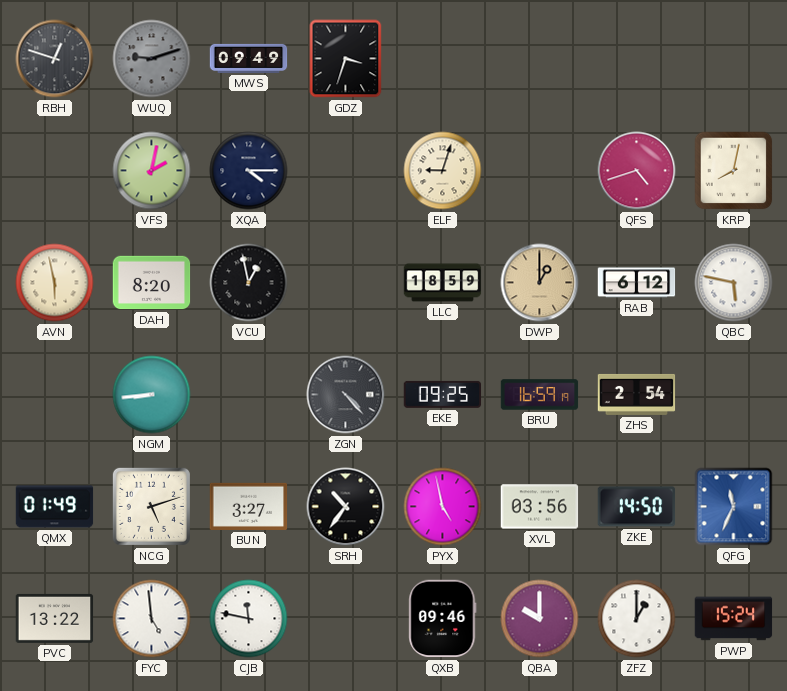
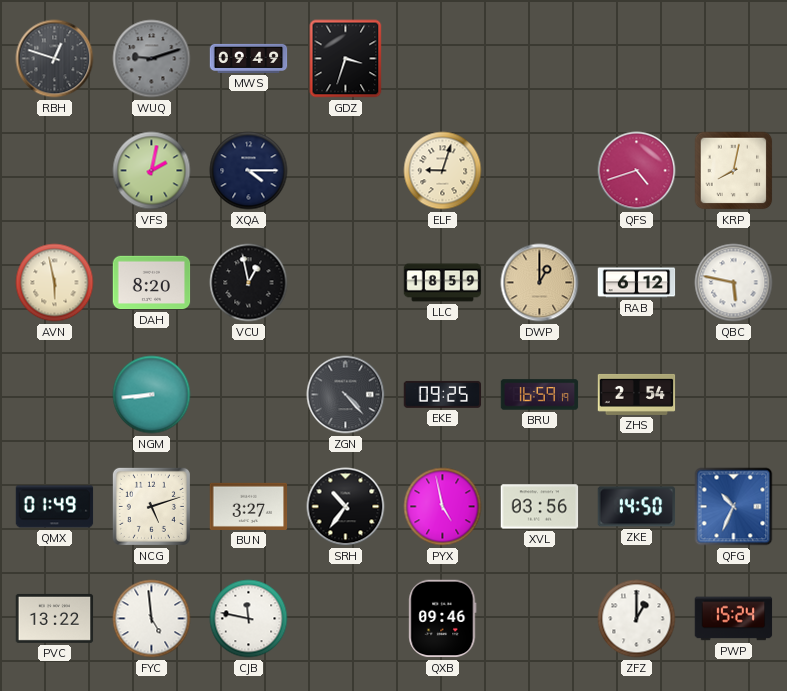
QFG: 11:34 -> 10:34
QBA: 10:00 -> none
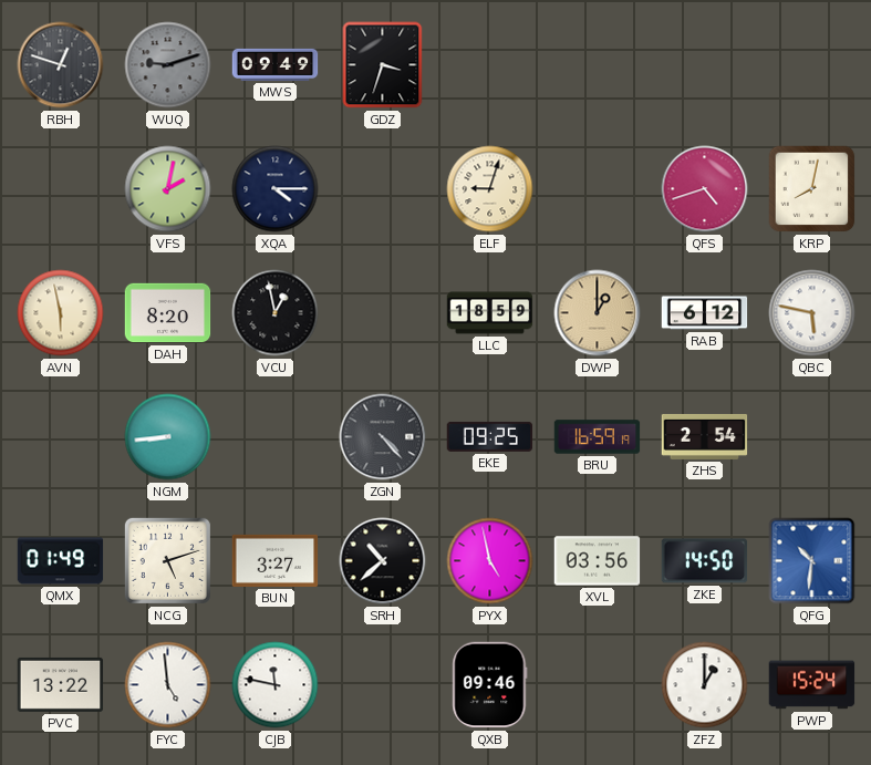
SRH: 10:36 -> 10:38
QFG: 10:34 -> 10:31
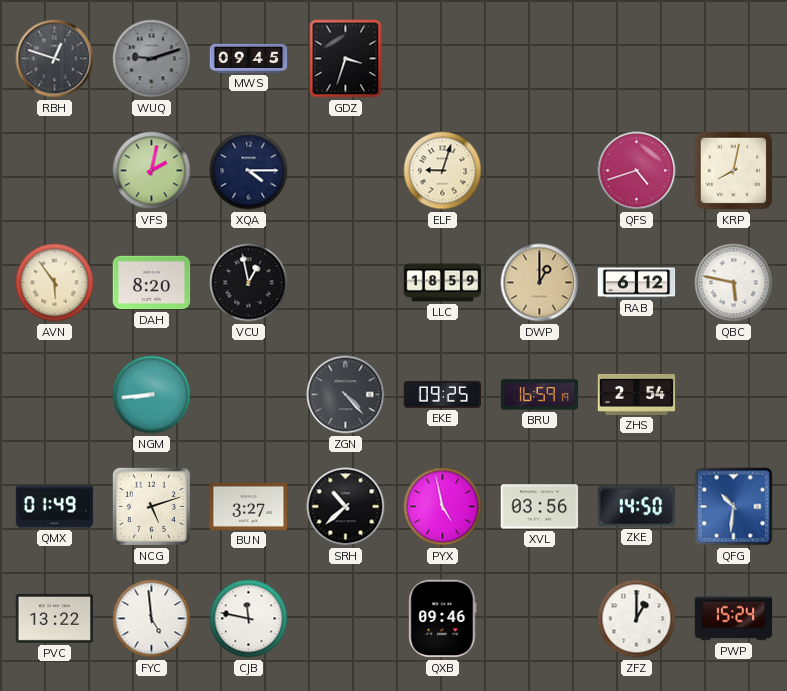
MWS: 09:49 -> 09:45
AVN: 5:58 -> 5:54
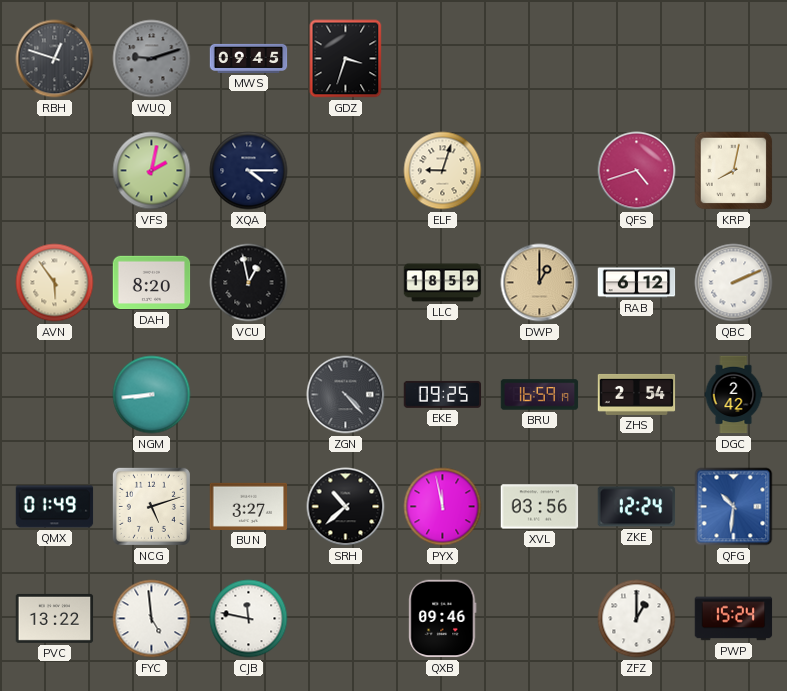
QBC: 5:47 -> 2:11
DGC: none -> 2:42
PYX: 4:58 -> 11:58
ZKE: 14:50 -> 12:24
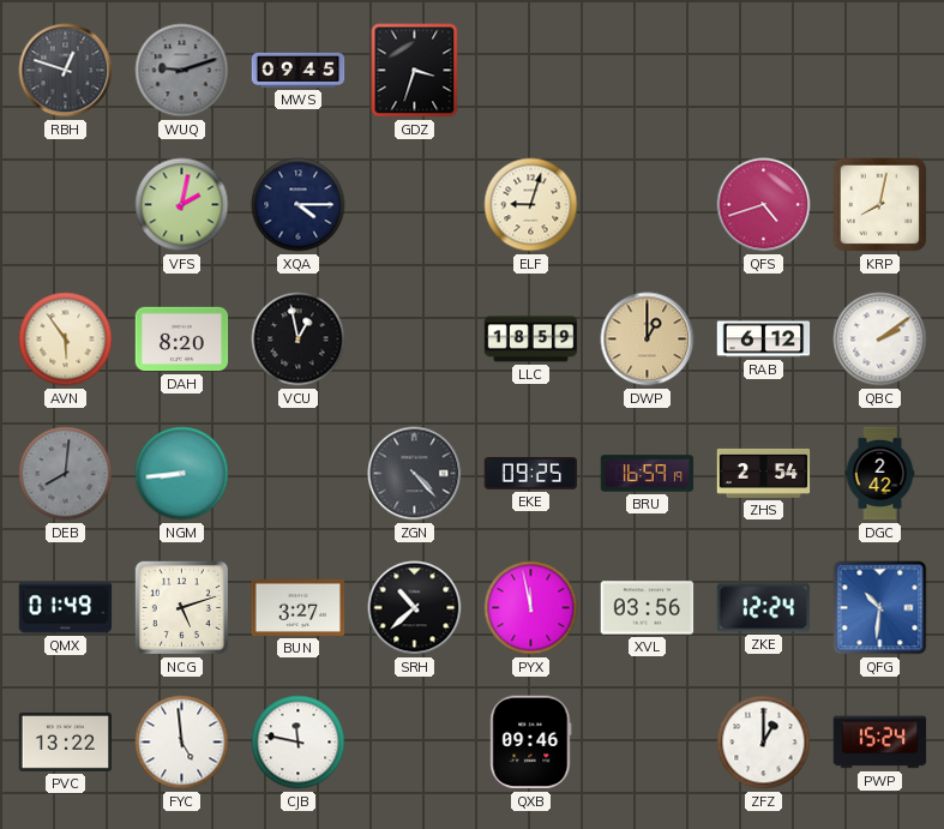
QBC: 2:11 -> 2:09
DEB: none -> 8:01
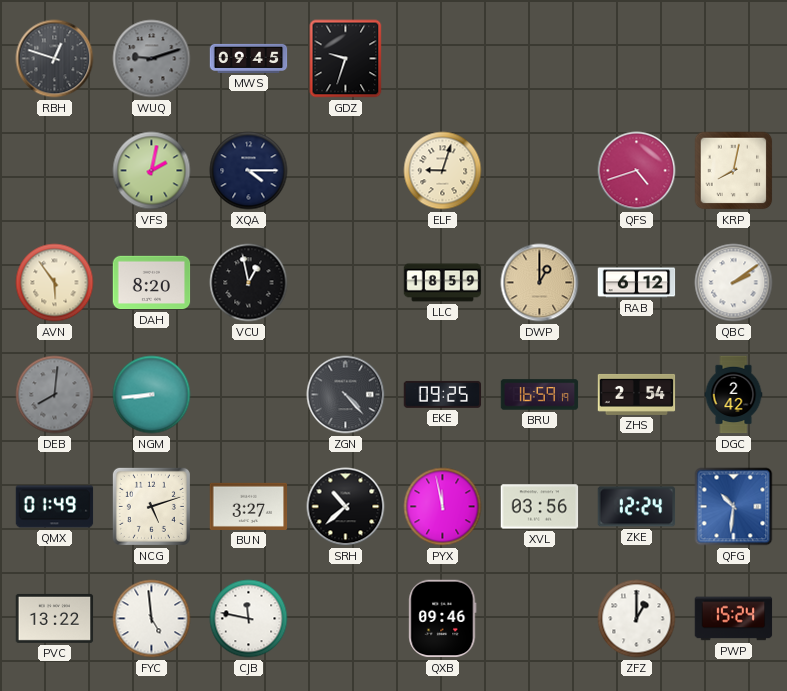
GDZ: 3:33 -> 9:33
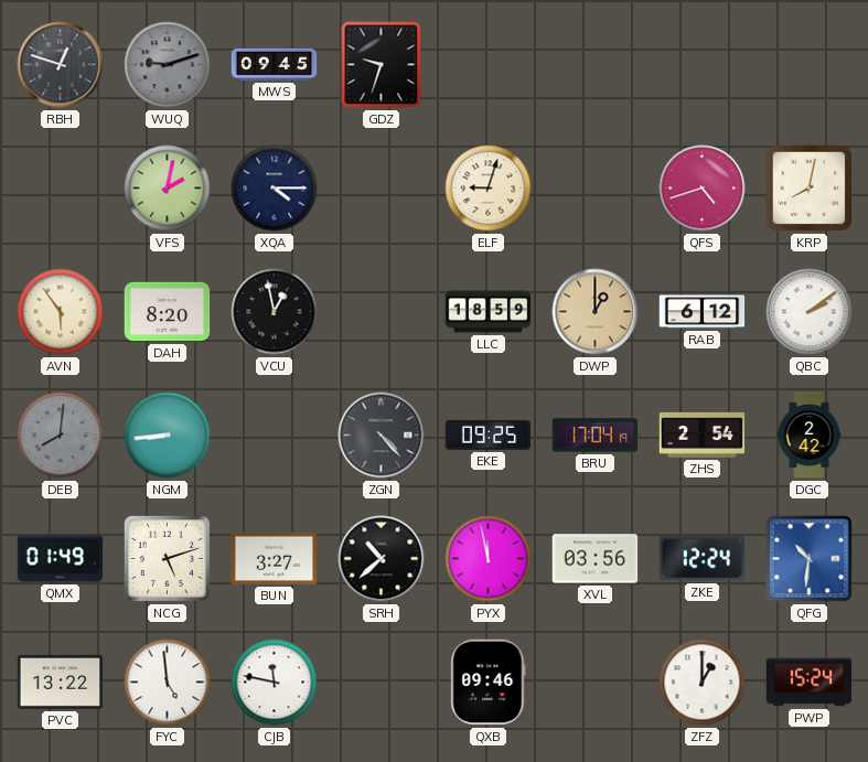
BRU: 16:59 -> 17:04
